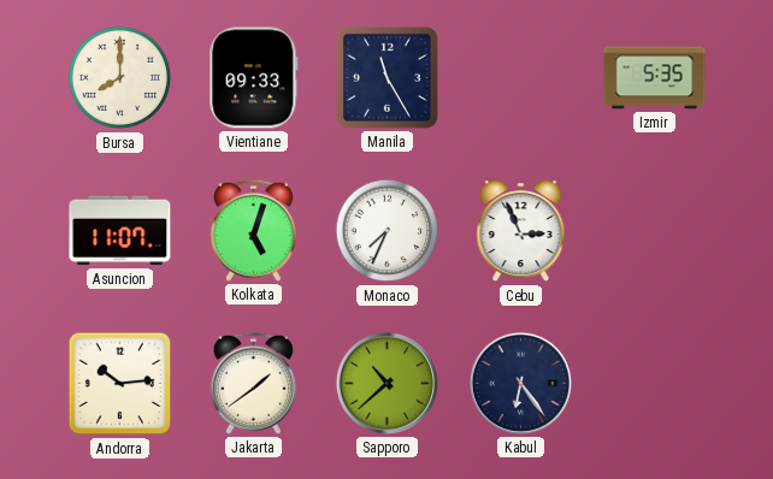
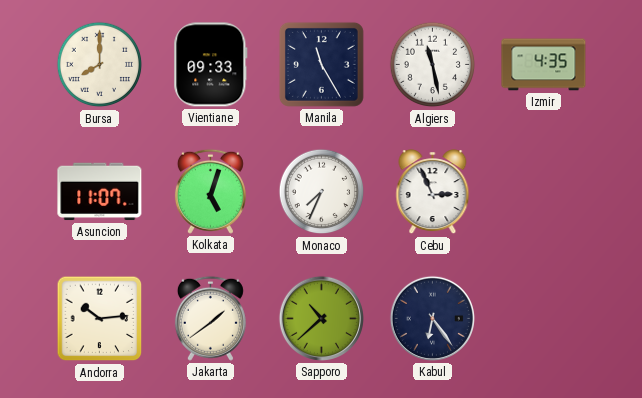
Algiers: none -> 11:28
Izmir: 5:35 -> 4:35
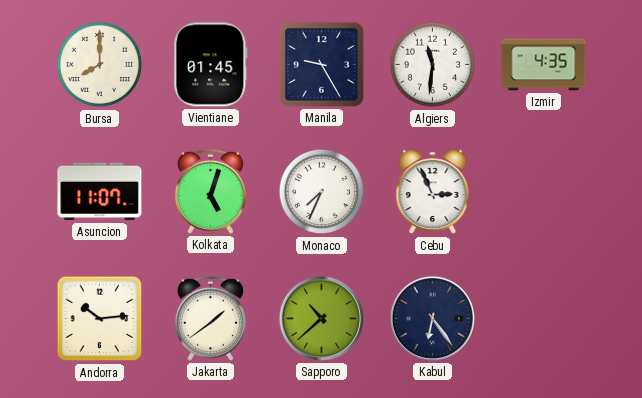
Vientiane: 09:33 -> 01:45
Manila: 11:25 -> 9:25
Algiers: 11:28 -> 11:31
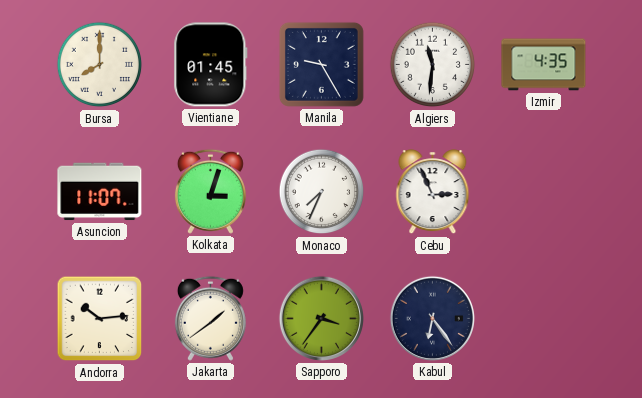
Kolkata: 5:03 -> 3:03
Sapporo: 10:38 -> 3:36
